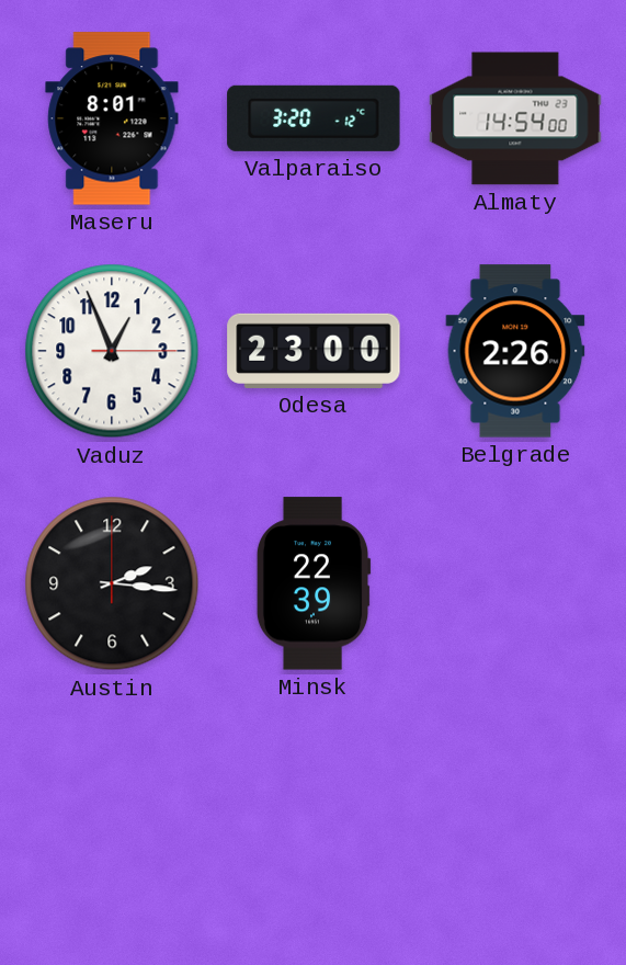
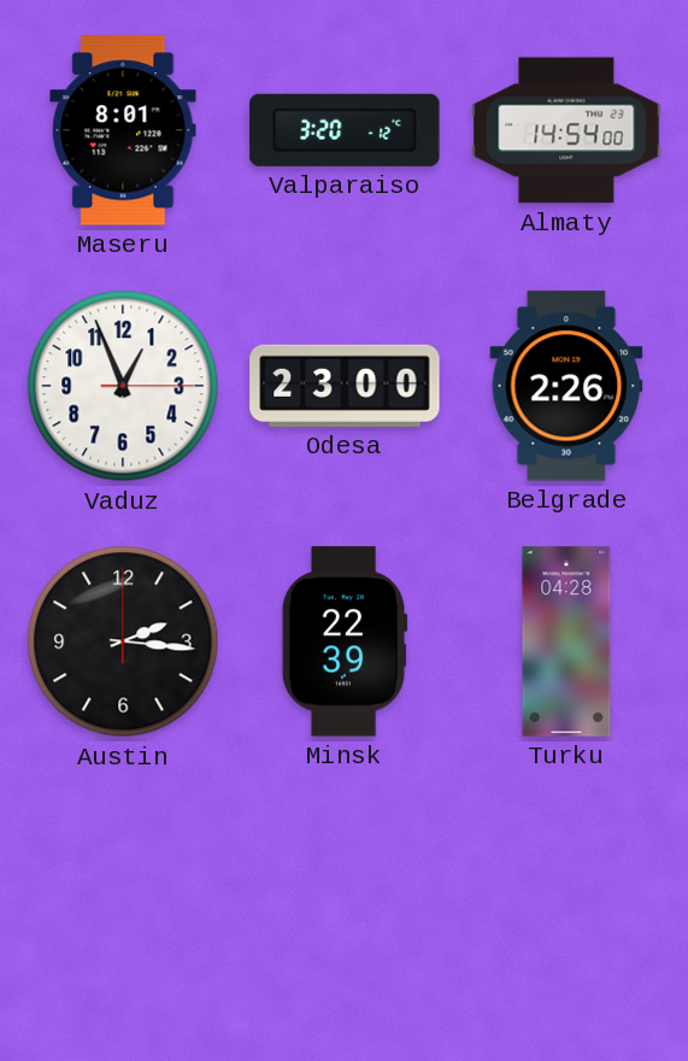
Turku: none -> 04:28
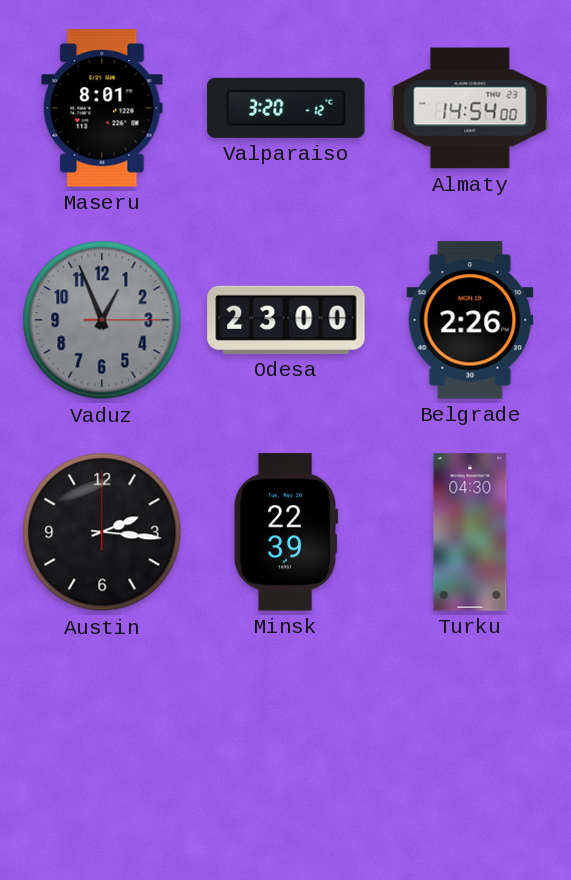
Vaduz dial: white -> grey
Turku: 04:28 -> 04:30
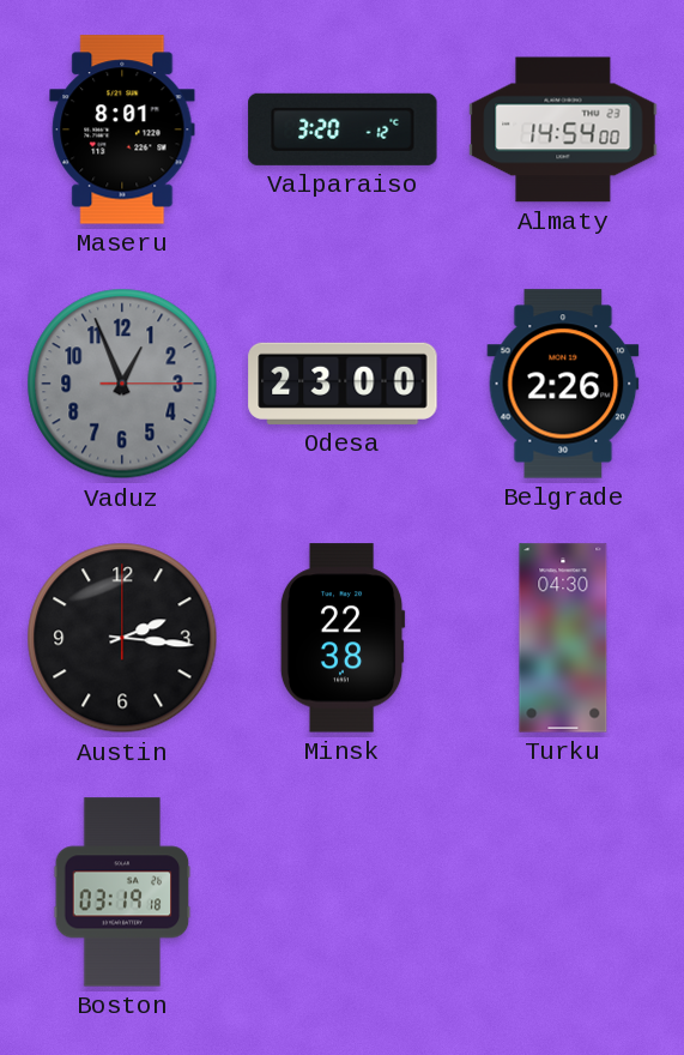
Minsk: 22:39 -> 22:38
Boston: none -> 03:19
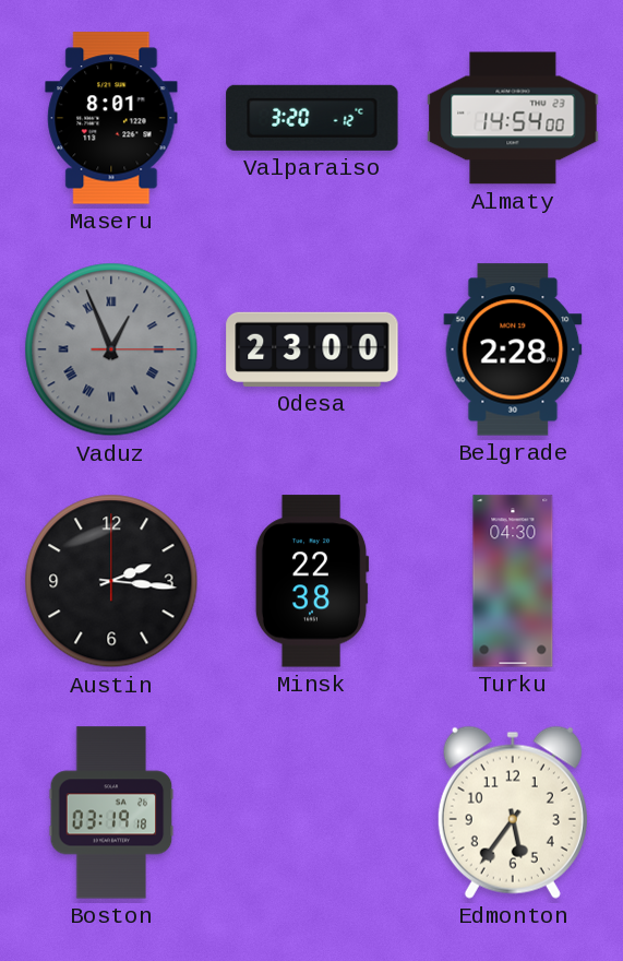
Vaduz numerals: Arabic -> Roman
Belgrade: 2:26 -> 2:28
Edmonton: none -> 5:36
